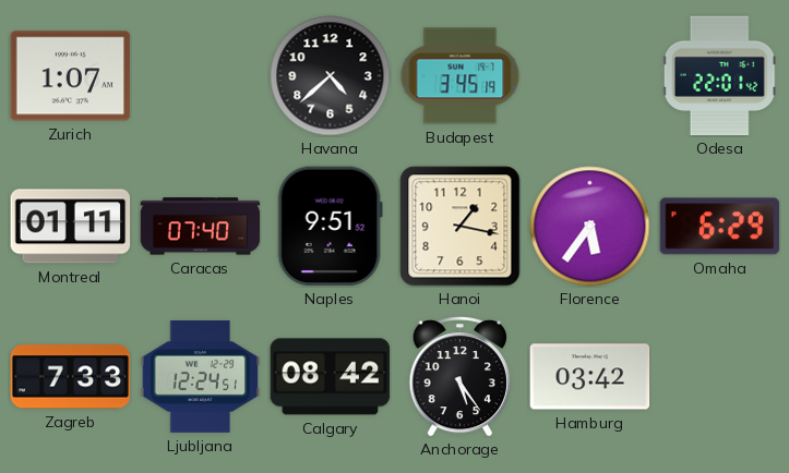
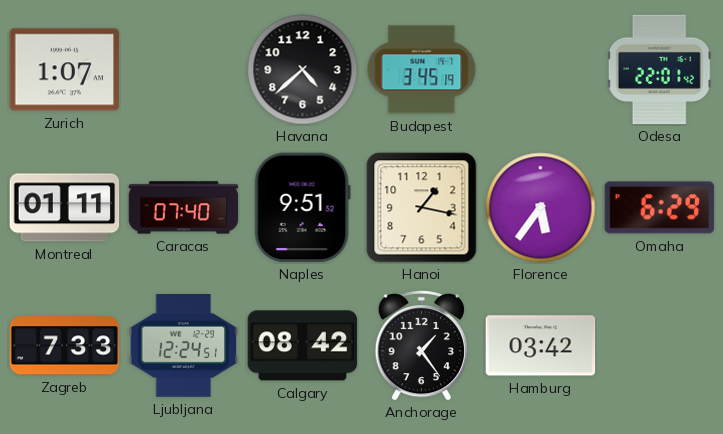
Anchorage: 5:24 -> 1:24
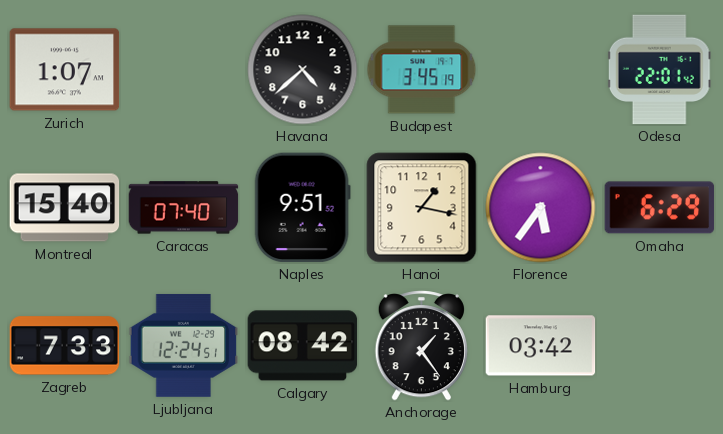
Montreal: 01:11 -> 15:40
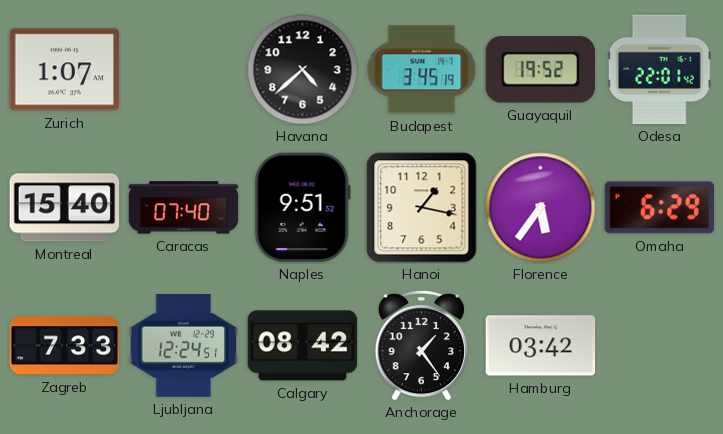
Guayaquil: none -> 19:52
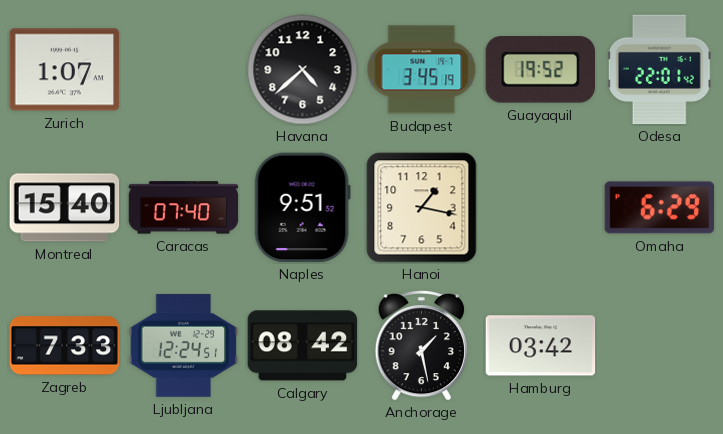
Florence: 5:36 -> none
Anchorage: 1:24 -> 1:28
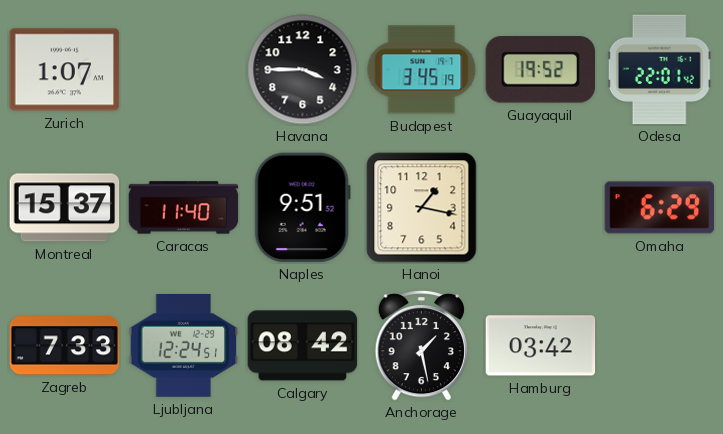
Havana: 4:38 -> 3:45
Montreal: 15:40 -> 15:37
Caracas: 07:40 -> 11:40
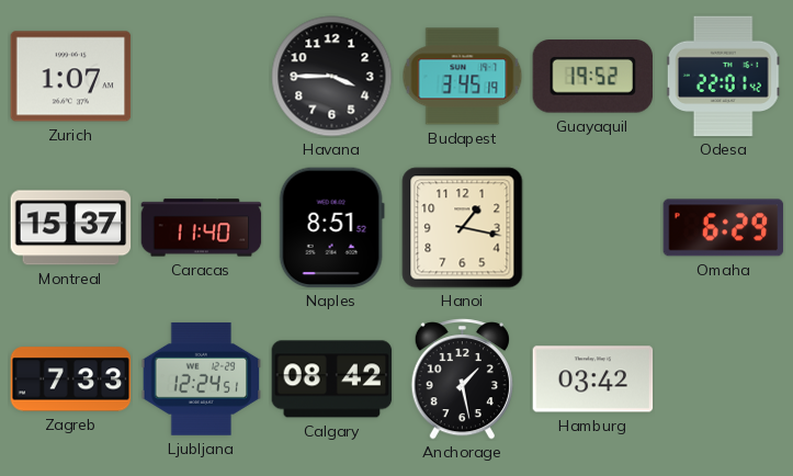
Naples: 9:51 -> 8:51
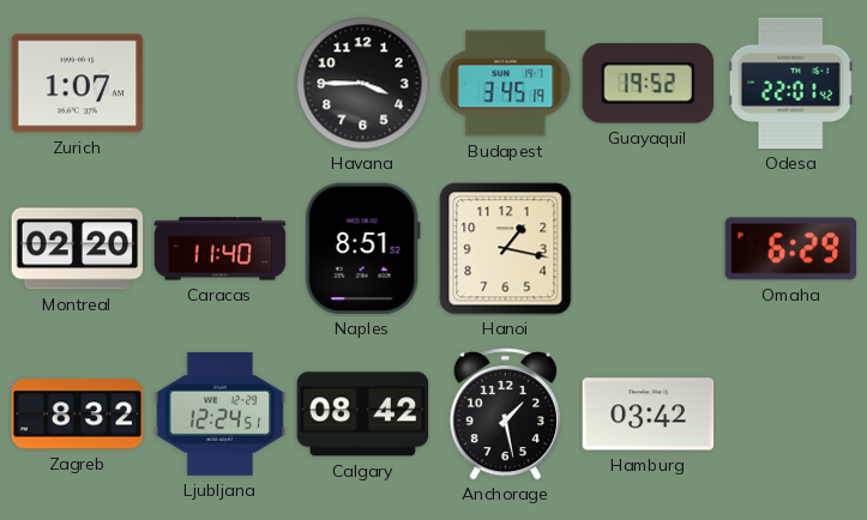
Montreal: 15:37 -> 02:20
Zagreb: 7:33 -> 8:32
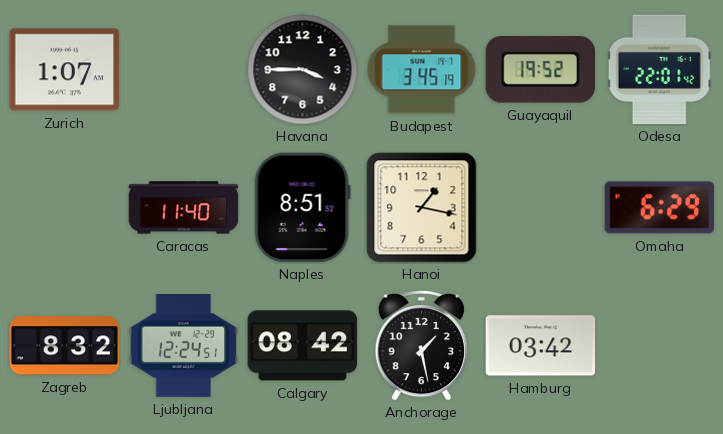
Montreal: 02:20 -> none
